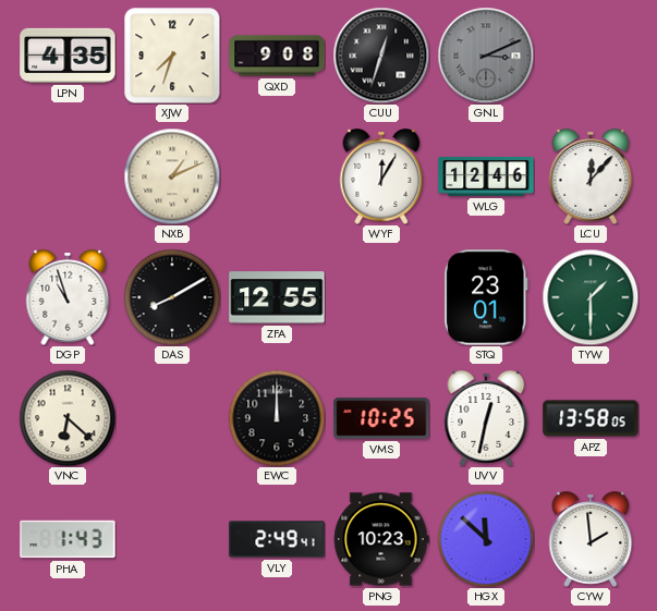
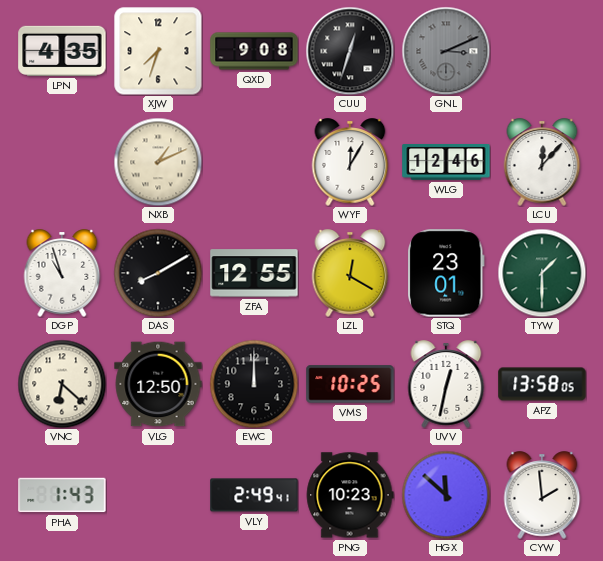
LZL: none -> 12:20
VLG: none -> 12:50
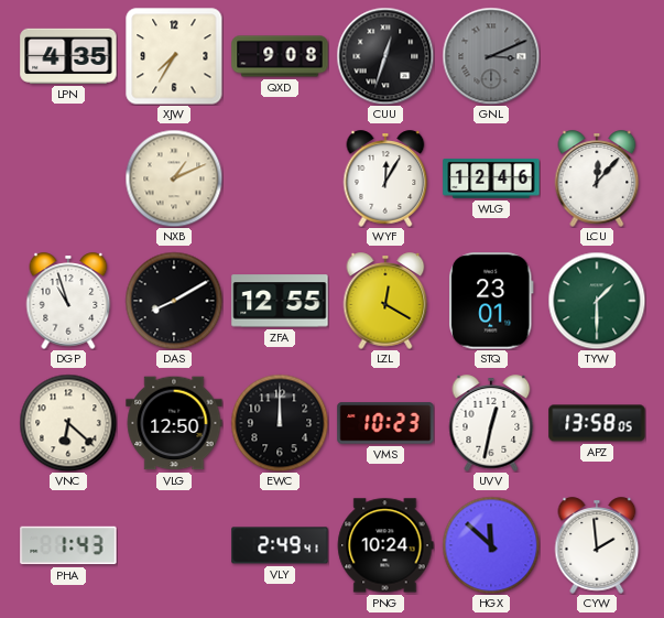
XJW: 7:33 -> 7:35
VMS: 10:25 -> 10:23
PNG: 10:23 -> 10:24
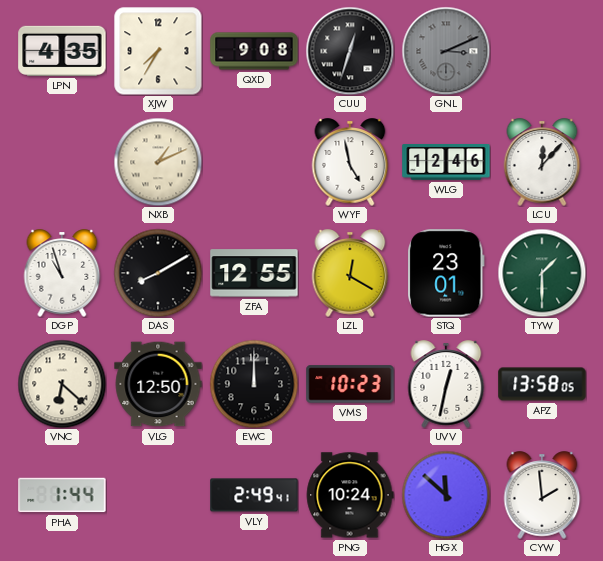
WYF: 12:05 -> 4:58
PHA: 1:43 -> 1:44
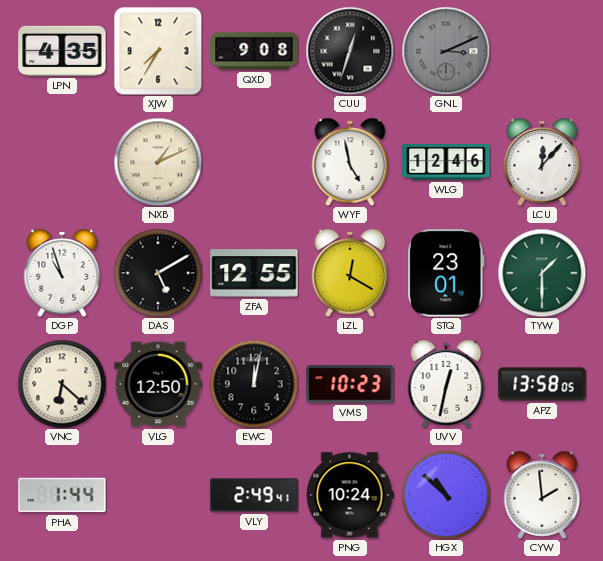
DAS: 8:10 -> 5:10
EWC: 12:00 -> 12:02
HGX: 11:52 -> 10:52
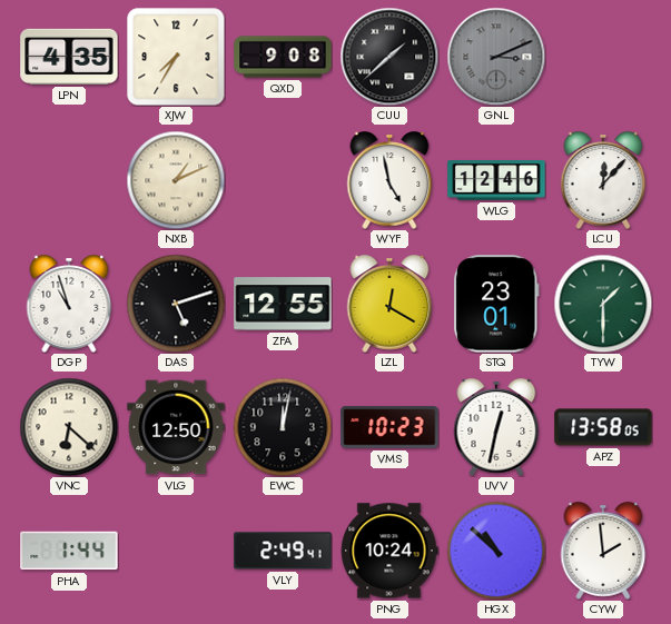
CUU: 12:33 -> 1:38
DAS: 5:10 -> 5:12
